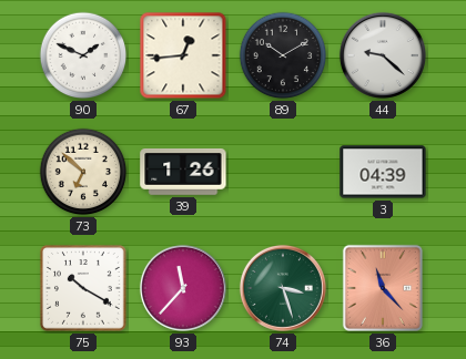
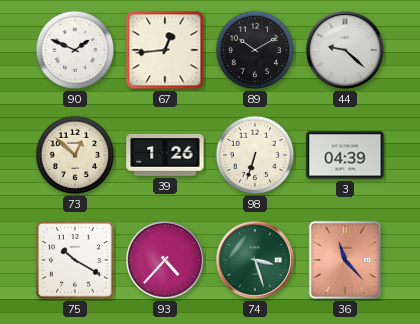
73: 6:52 -> 12:52
98: none -> 6:33
93: 11:37 -> 4:37
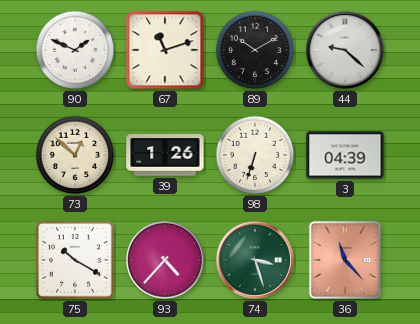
67: 12:44 -> 11:12
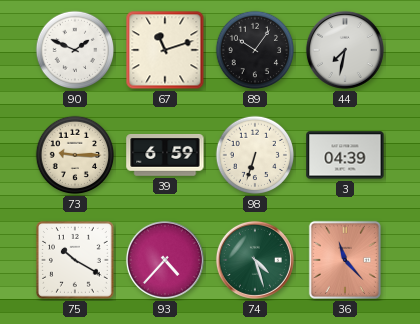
89: 10:10 -> 10:06
44: 9:22 -> 7:32
73: 12:52 -> 9:15
39: 1:26 -> 6:59
74: 3:27 -> 4:27
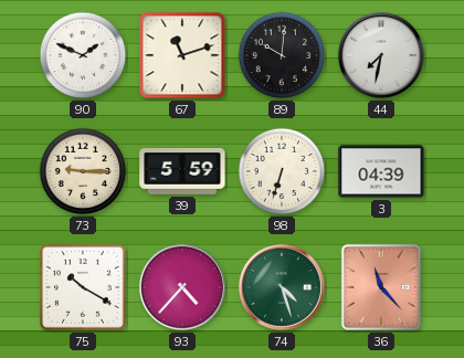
89: 10:06 -> 10:01
39: 6:59 -> 5:59
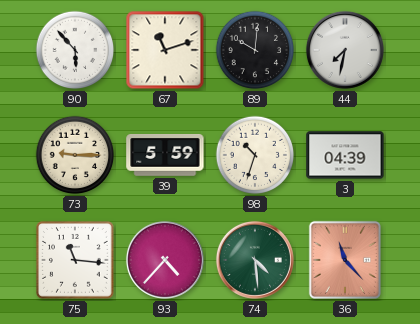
90: 1:49 -> 5:53
98: 6:33 -> 10:33
75: 10:20 -> 11:16
74: 4:27 -> 4:29
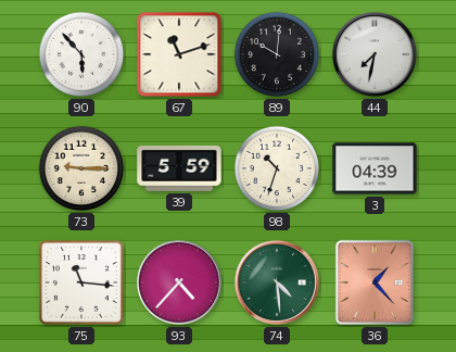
36: 11:23 -> 1:23
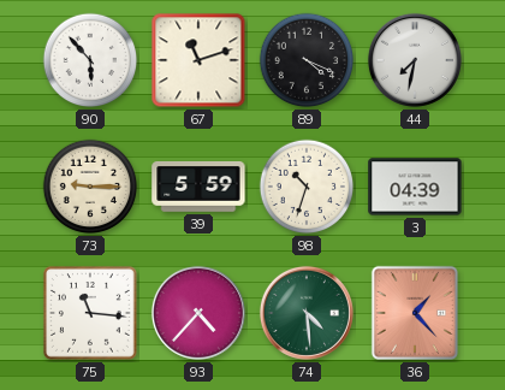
89: 10:01 -> 4:19
